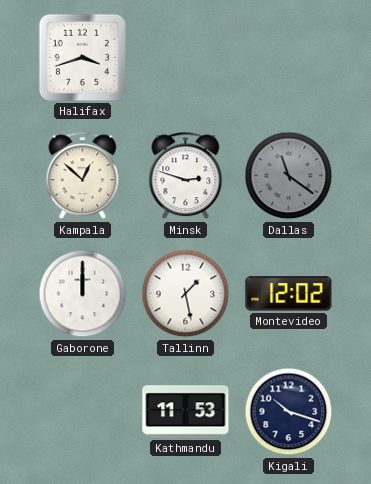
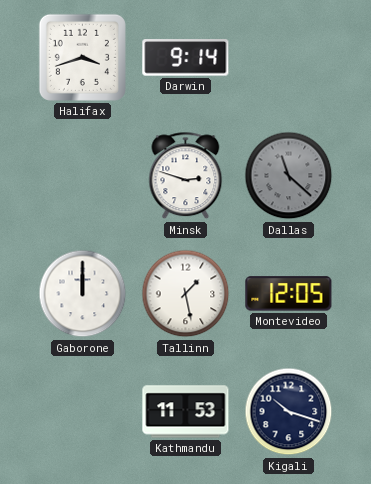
Darwin: none -> 9:14
Kampala: 12:52 -> none
Dallas: 11:21 -> 11:22
Montevideo: 12:02 -> 12:05
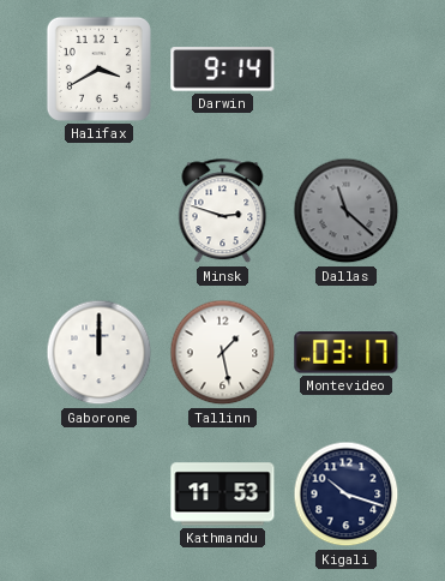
Halifax: 3:42 -> 3:40
Montevideo: 12:05 -> 03:17
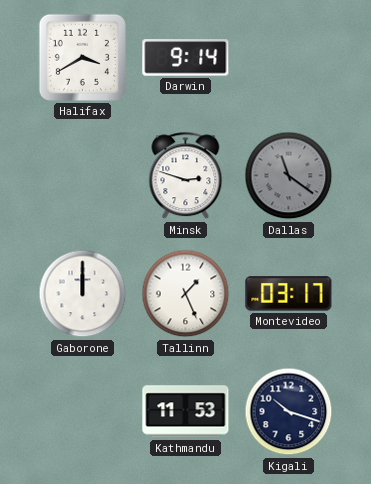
Dallas: 11:22 -> 11:21
Tallinn: 1:28 -> 1:26
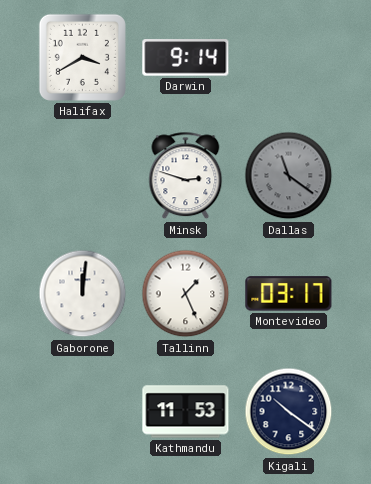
Gaborone: 12:00 -> 12:01
Kigali: 10:18 -> 10:21
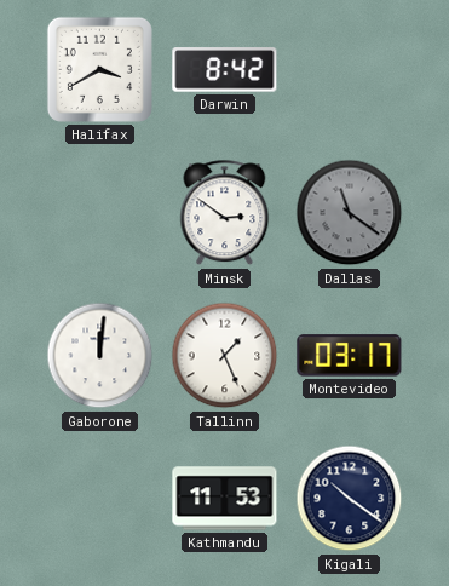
Darwin: 9:14 -> 8:42
Minsk: 2:48 -> 2:51
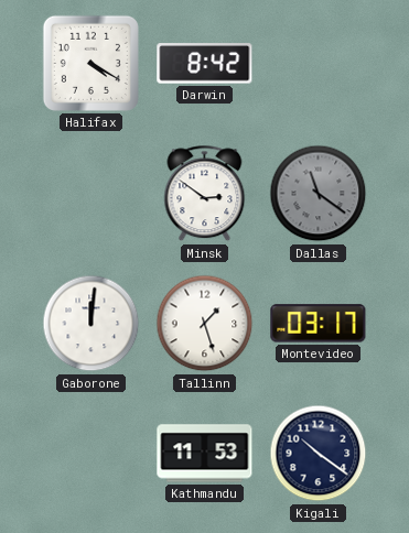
Halifax: 3:40 -> 4:20
Tallinn: 1:26 -> 1:27
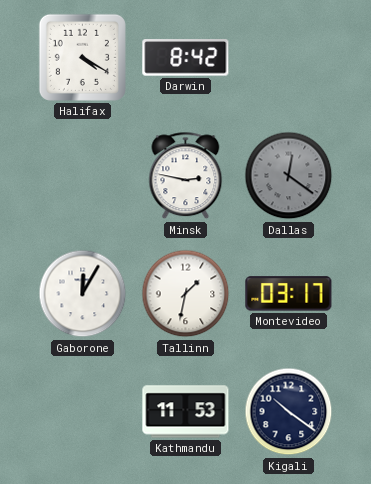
Minsk: 2:51 -> 2:47
Dallas: 11:21 -> 12:21
Gaborone: 12:01 -> 12:05
Tallinn: 1:27 -> 1:32
